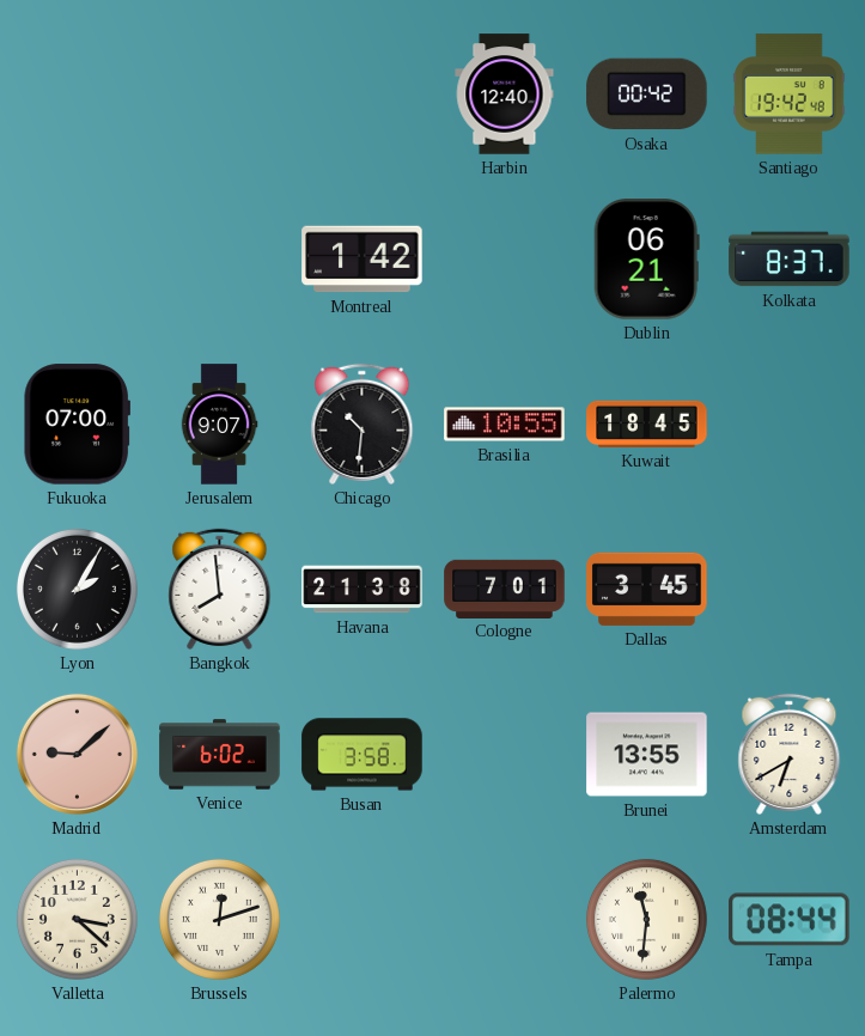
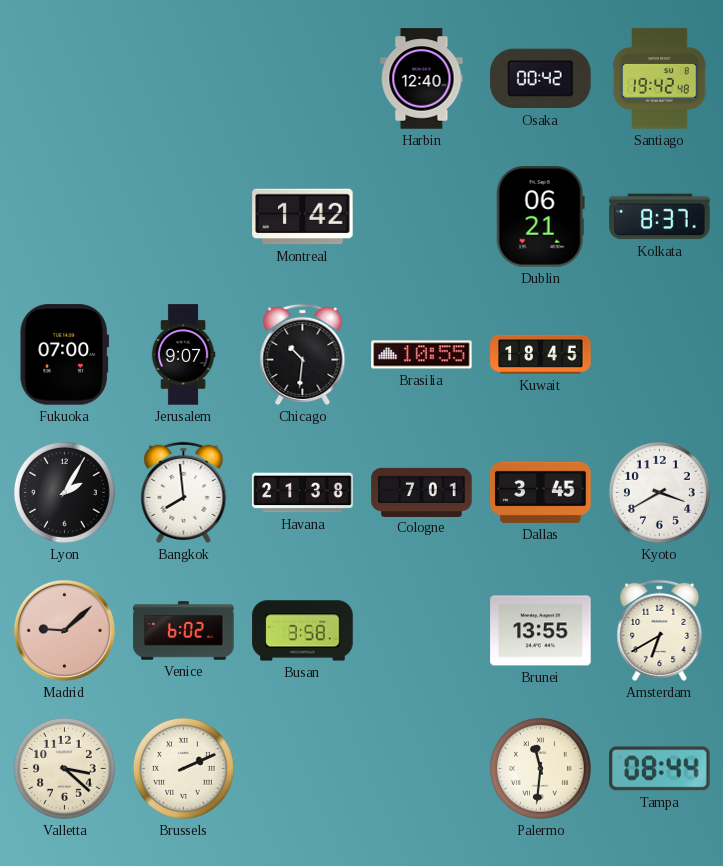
Kyoto: none -> 3:40
Brussels: 12:12 -> 2:11
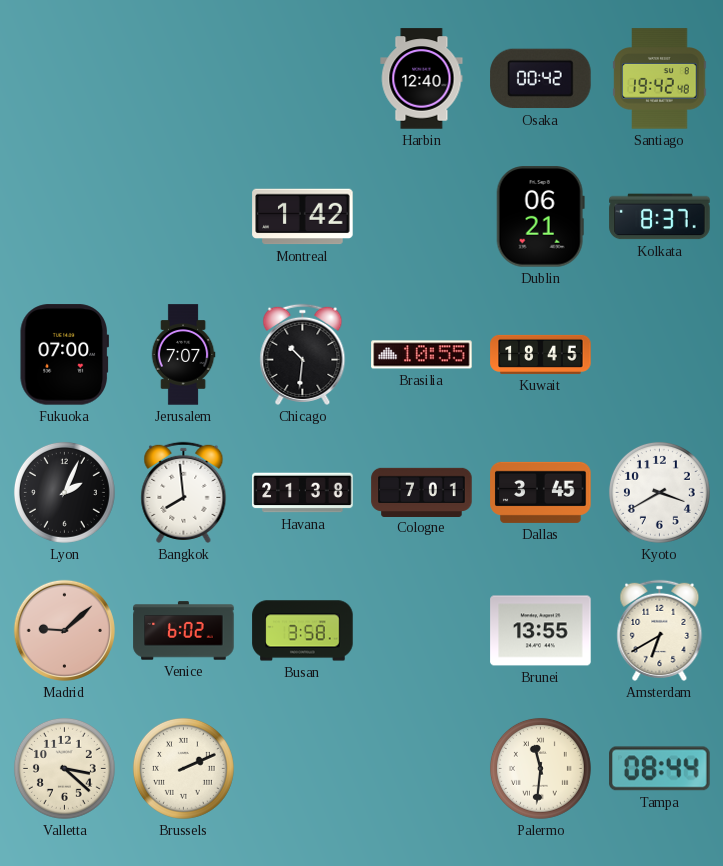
Jerusalem: 9:07 -> 7:07
Lyon: 2:05 -> 2:04
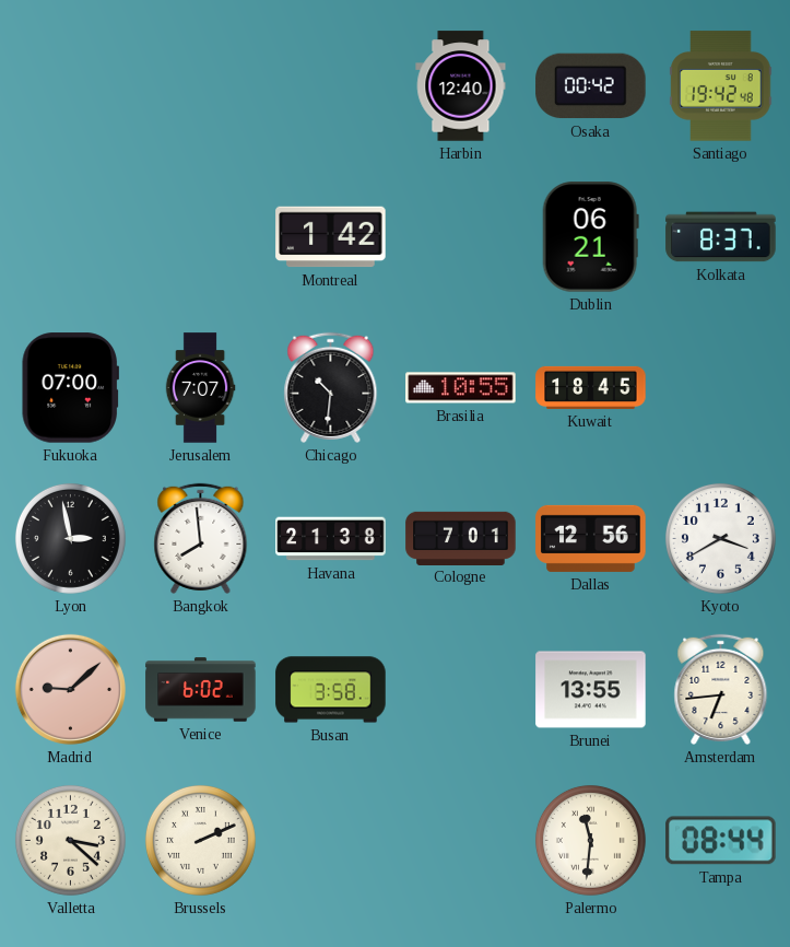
Lyon: 2:04 -> 2:58
Dallas: 3:45 -> 12:56
Amsterdam: 6:40 -> 6:44
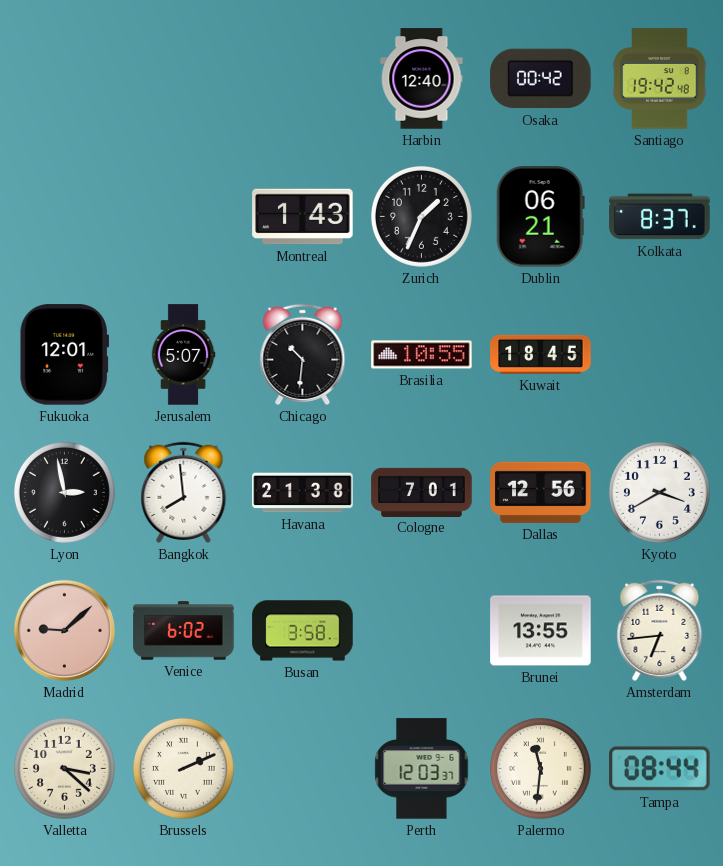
Montreal: 1:42 -> 1:43
Zurich: none -> 1:34
Fukuoka: 07:00 -> 12:01
Jerusalem: 7:07 -> 5:07
Perth: none -> 12:03
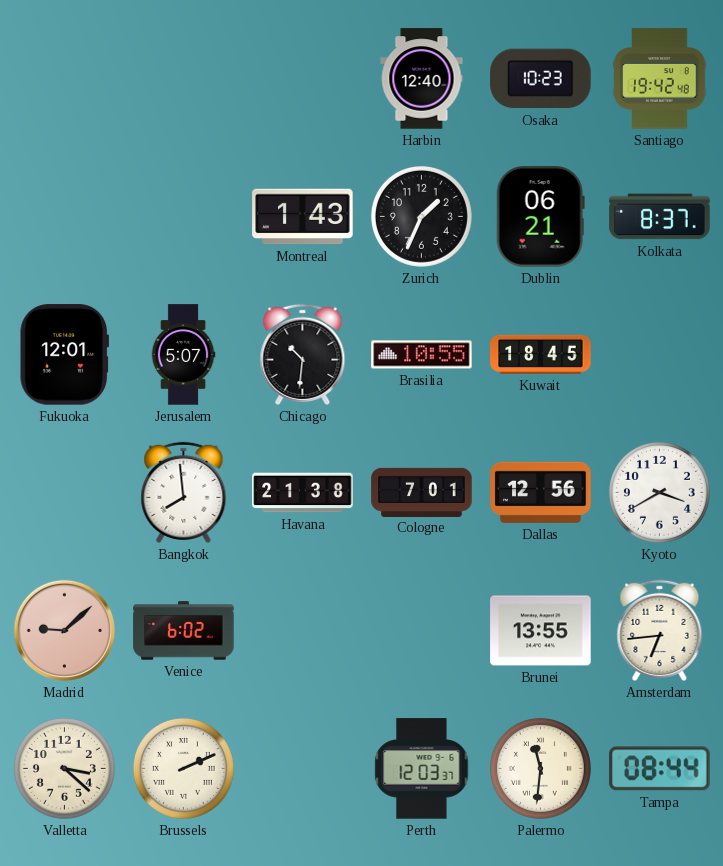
Osaka: 00:42 -> 10:23
Lyon: 2:58 -> none
Busan: 3:58 -> none
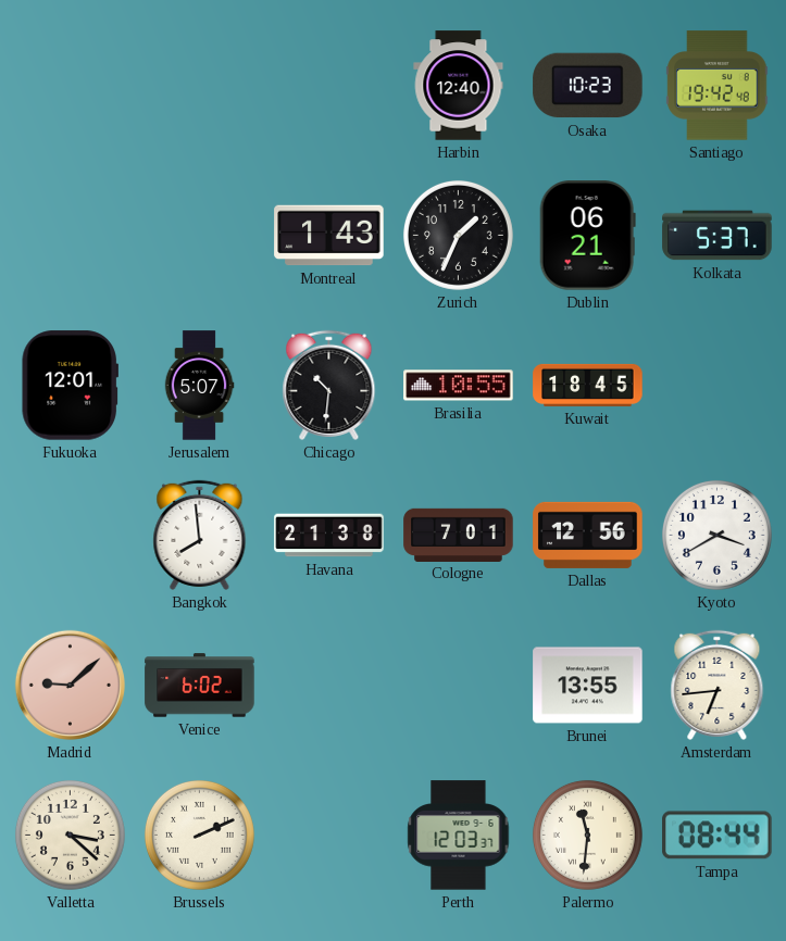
Kolkata: 8:37 -> 5:37
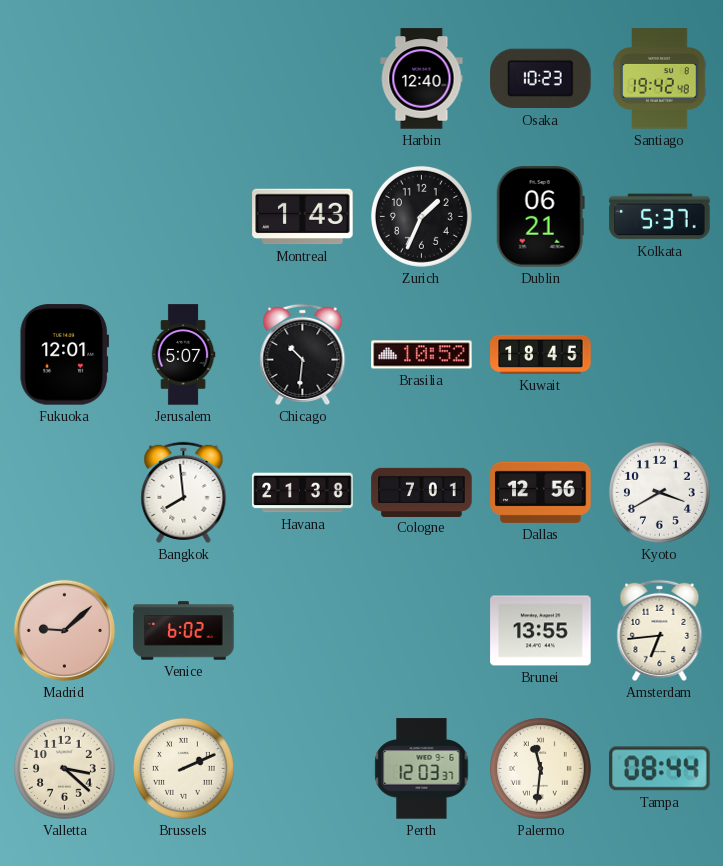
Brasilia: 10:55 -> 10:52
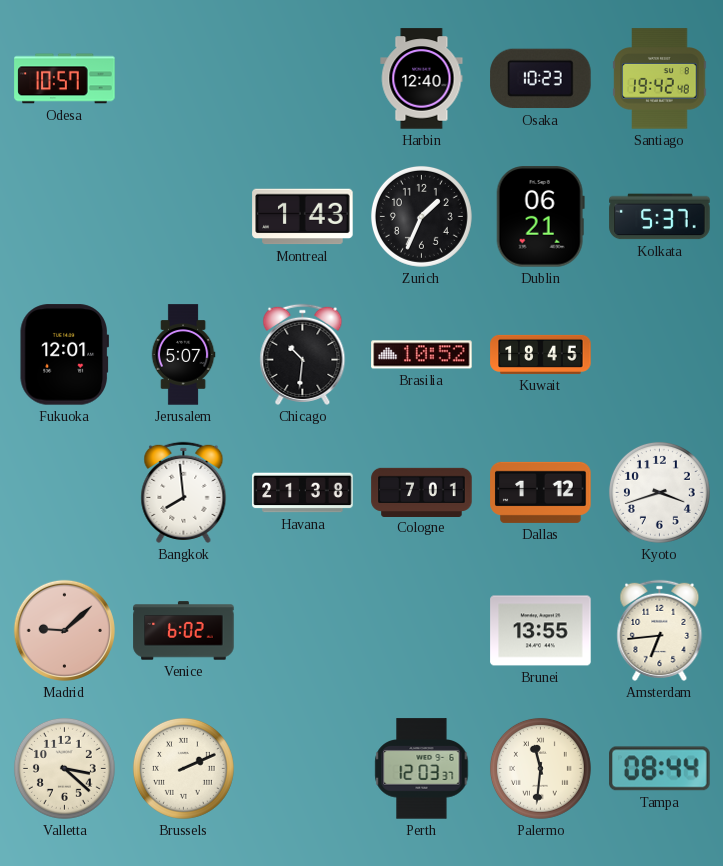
Odesa: none -> 10:57
Dallas: 12:56 -> 1:12
Kyoto: 3:40 -> 3:42
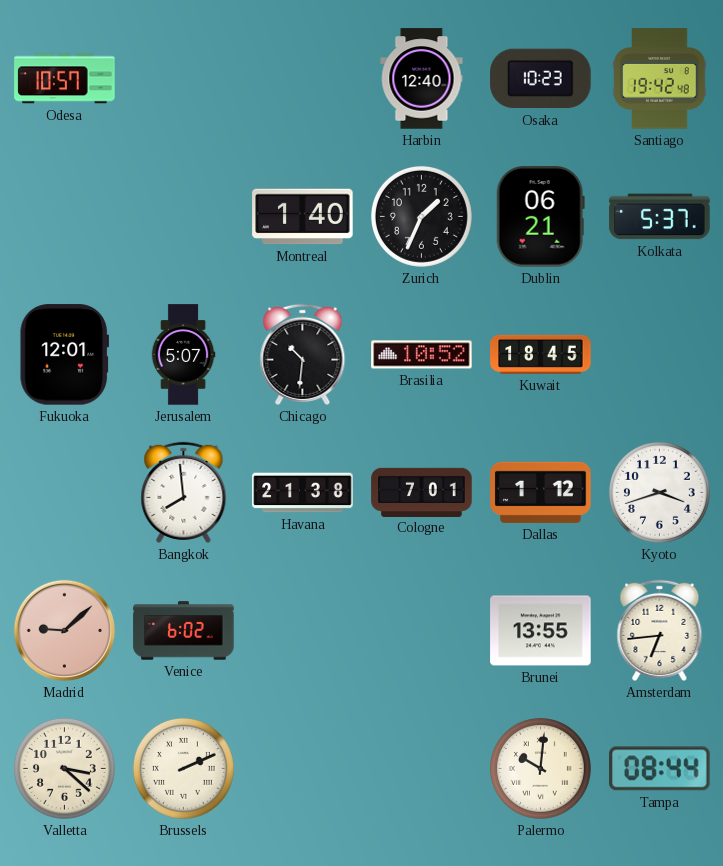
Montreal: 1:43 -> 1:40
Perth: 12:03 -> none
Palermo: 11:31 -> 10:01
